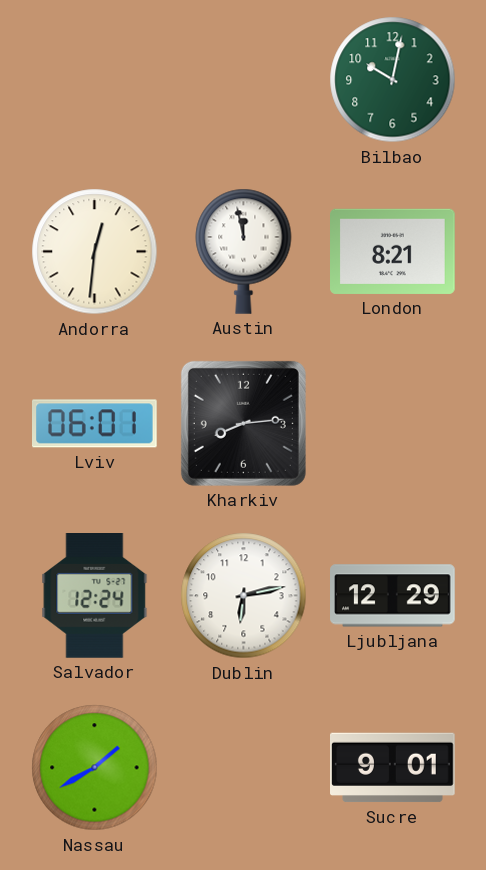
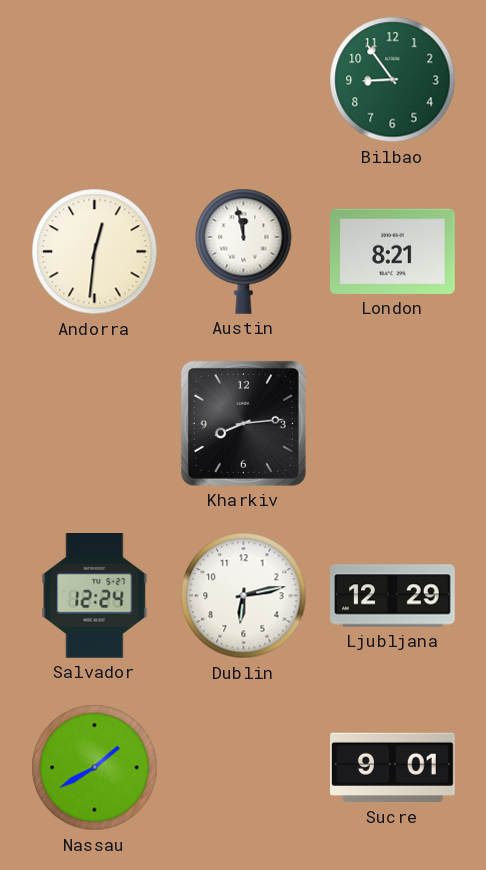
Bilbao: 10:02 -> 8:54
Lviv: 06:01 -> none
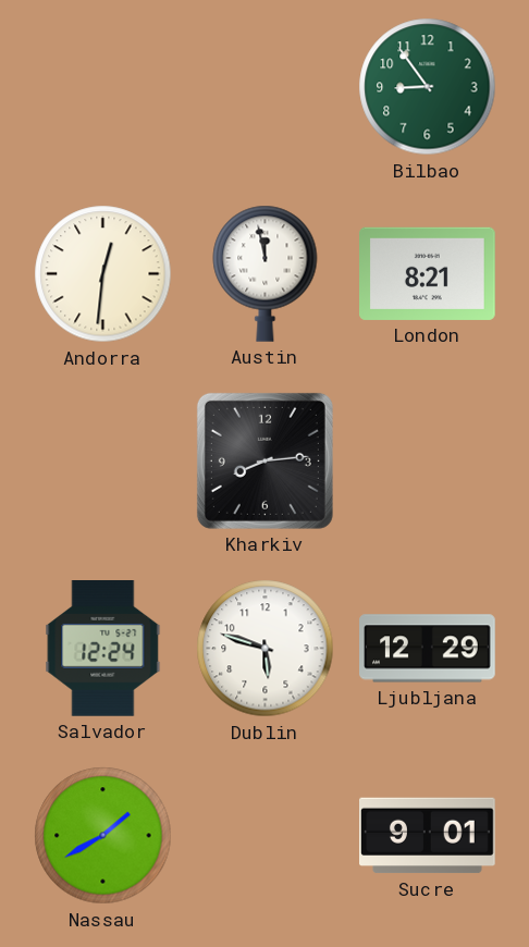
Dublin: 6:13 -> 5:48
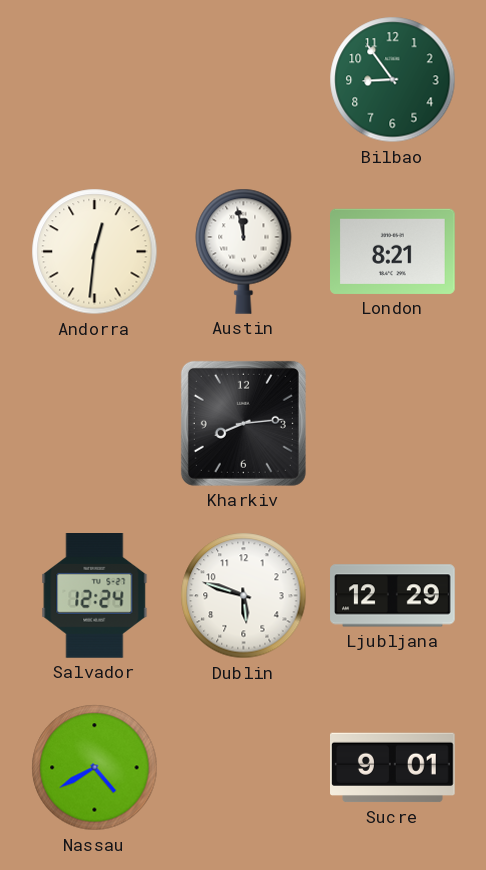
Nassau: 1:40 -> 4:40
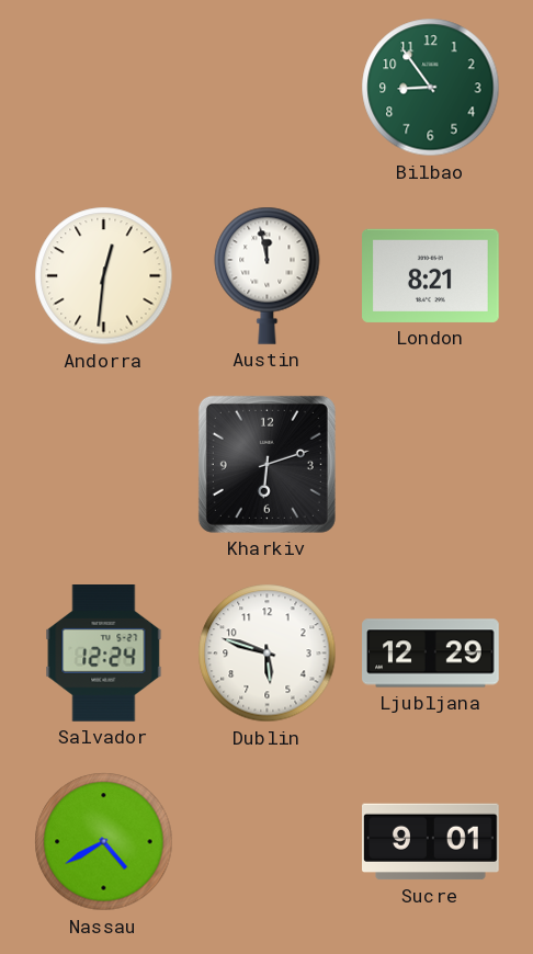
Kharkiv: 8:14 -> 6:12
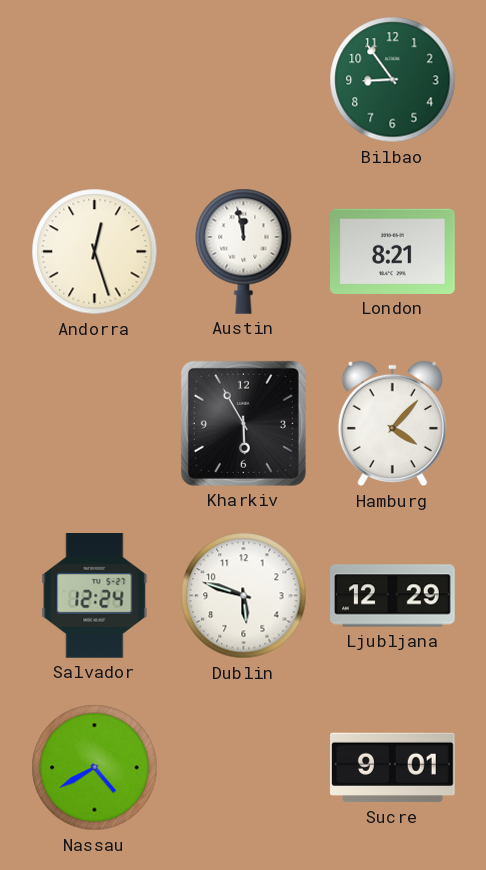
Andorra: 12:31 -> 12:27
Kharkiv: 6:12 -> 5:55
Hamburg: none -> 4:07
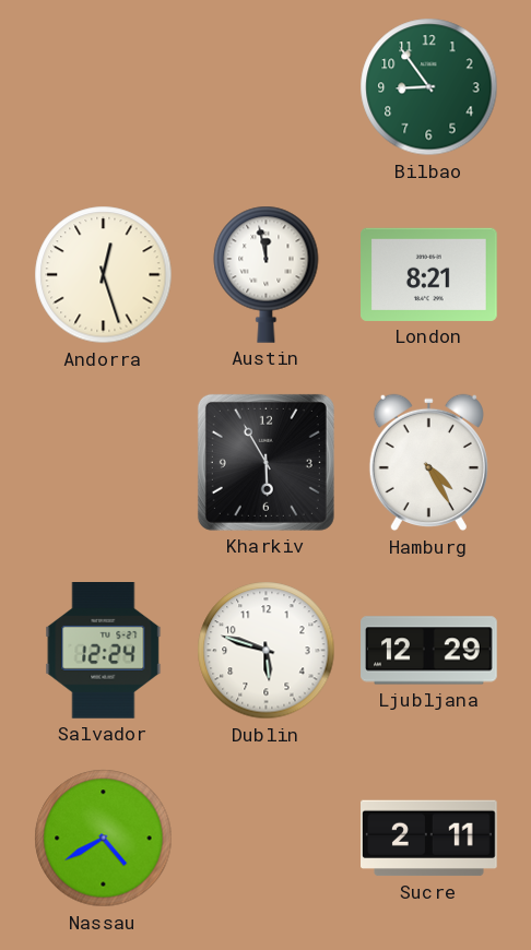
Hamburg: 4:07 -> 4:25
Sucre: 9:01 -> 2:11
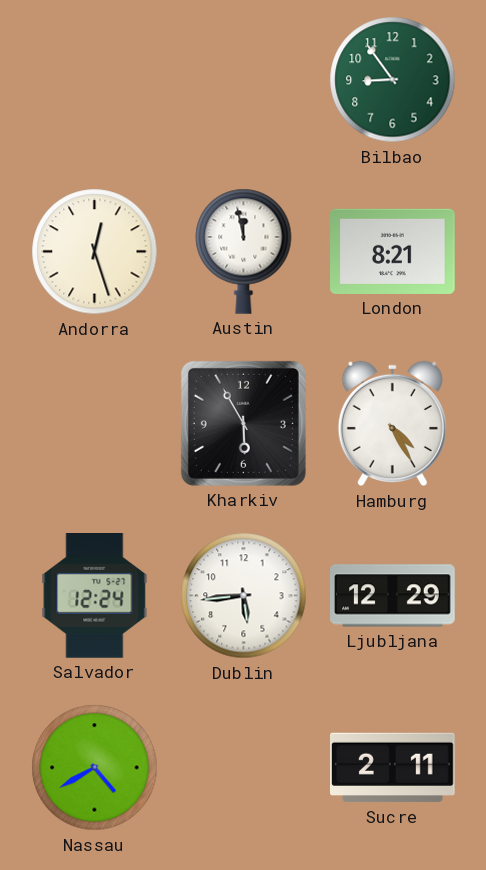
Dublin: 5:48 -> 5:44
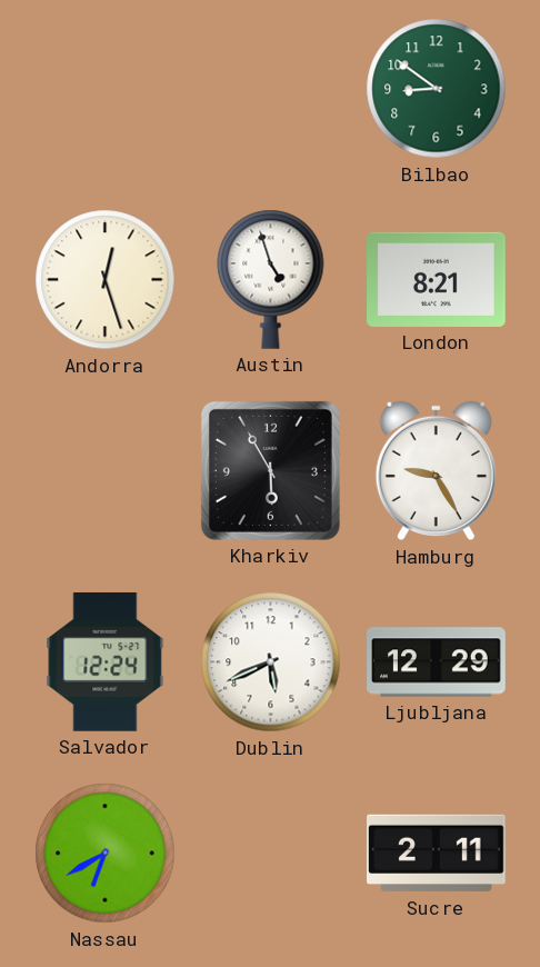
Bilbao: 8:54 -> 8:51
Austin: 11:58 -> 4:57
Hamburg: 4:25 -> 9:25
Dublin: 5:44 -> 5:41
Nassau: 4:40 -> 6:40
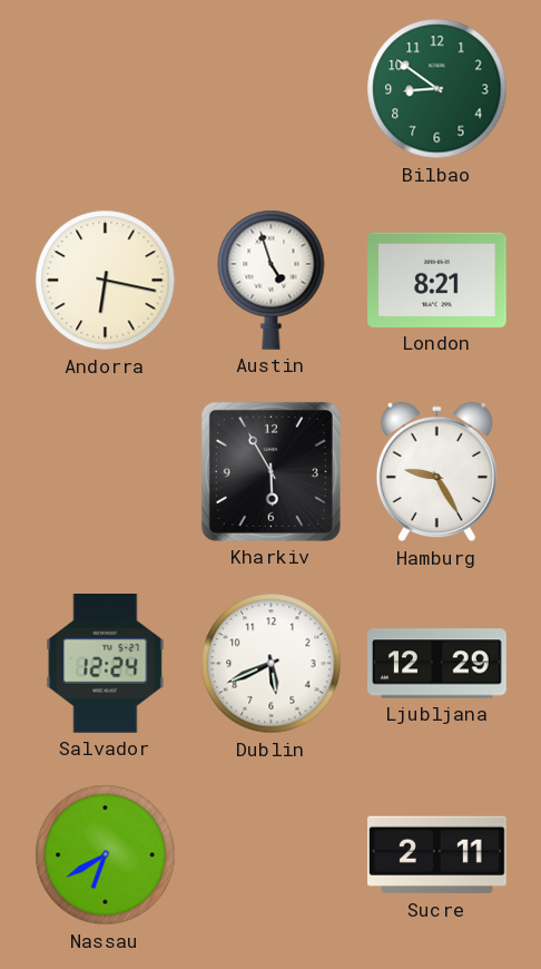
Andorra: 12:27 -> 6:17
